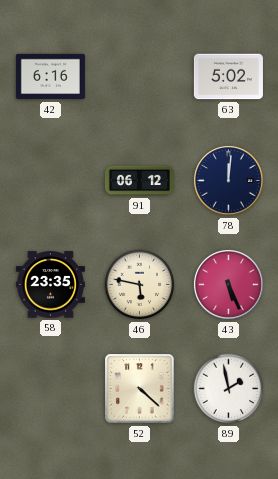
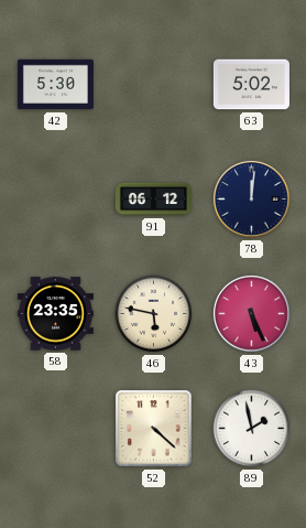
42: 6:16 -> 5:30
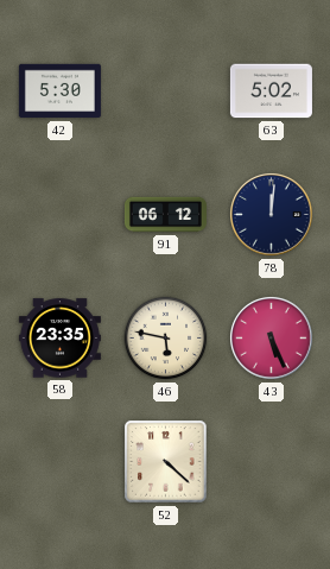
89: 1:58 -> none
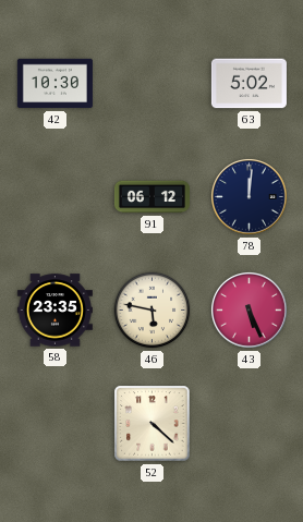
42: 5:30 -> 10:30
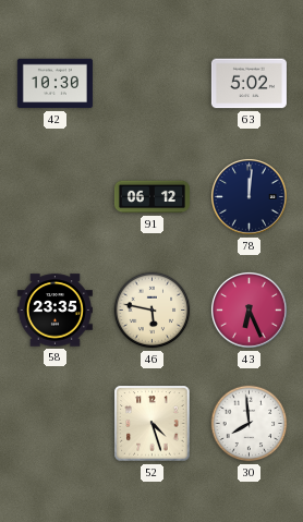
43: 5:26 -> 6:26
52: 4:22 -> 4:27
30: none -> 7:59
